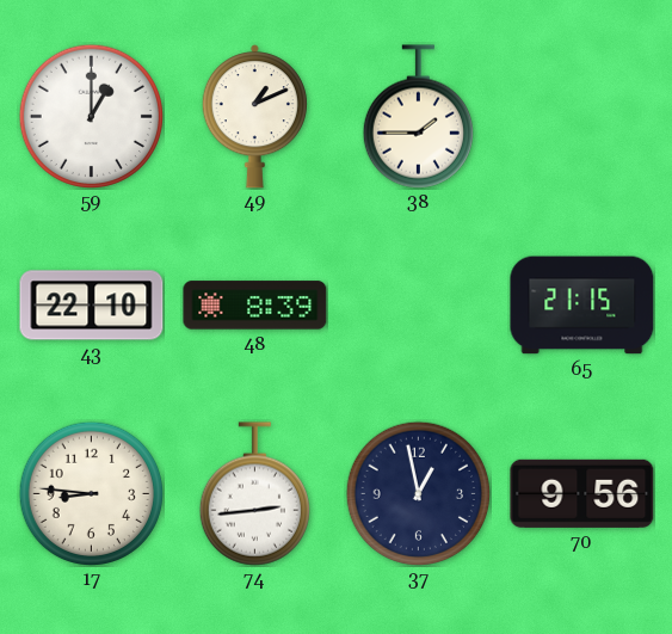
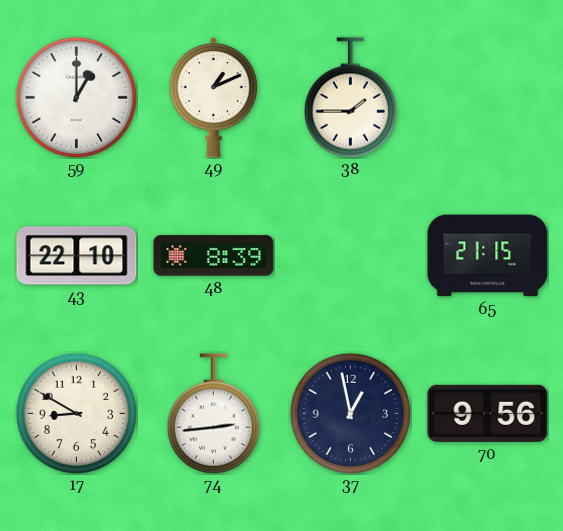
17: 8:46 -> 8:50
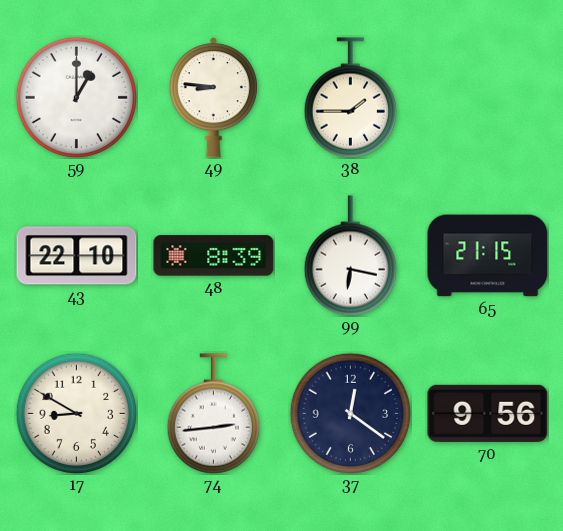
49: 1:11 -> 8:46
99: none -> 6:17
37: 12:58 -> 12:21
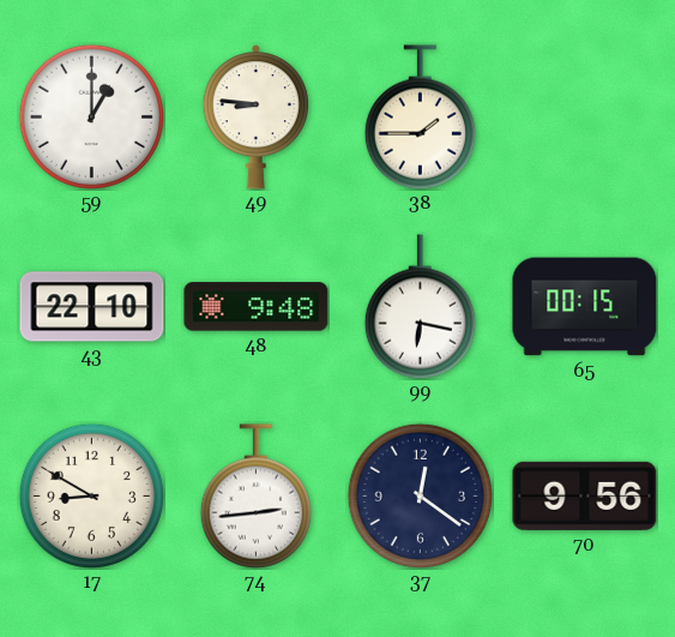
48: 8:39 -> 9:48
65: 21:15 -> 00:15
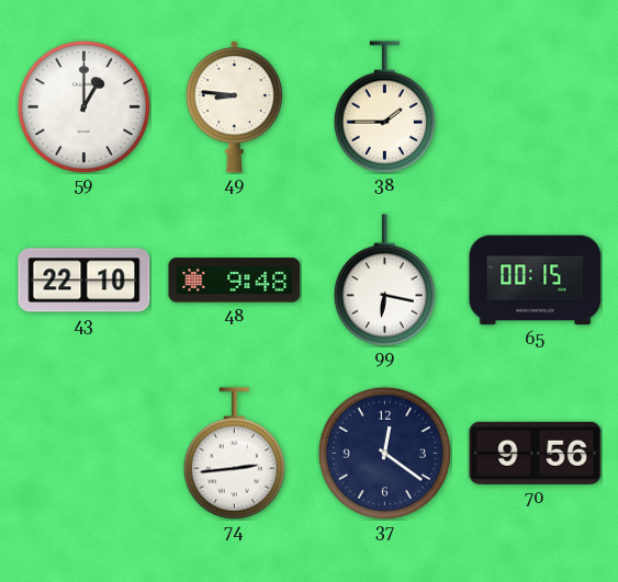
17: 8:50 -> none
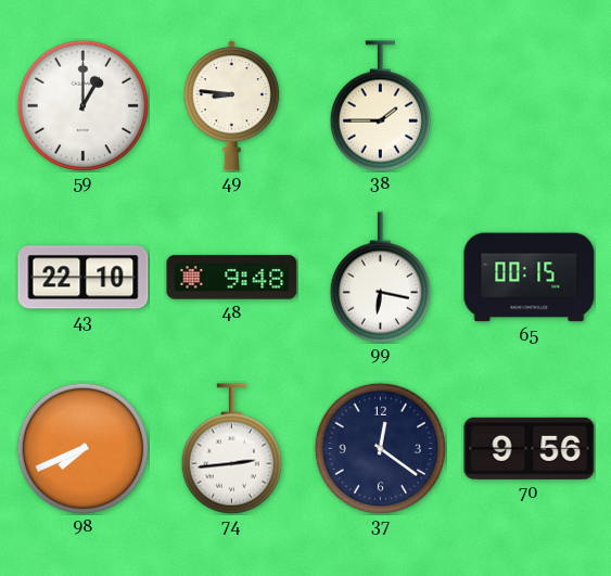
98: none -> 7:41
